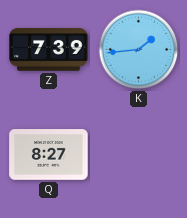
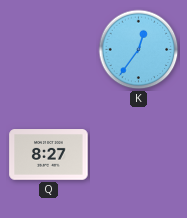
Z: 7:39 -> none
K: 1:44 -> 12:36
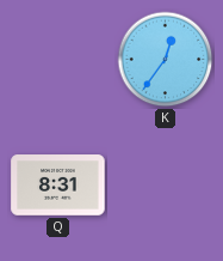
Q: 8:27 -> 8:31
